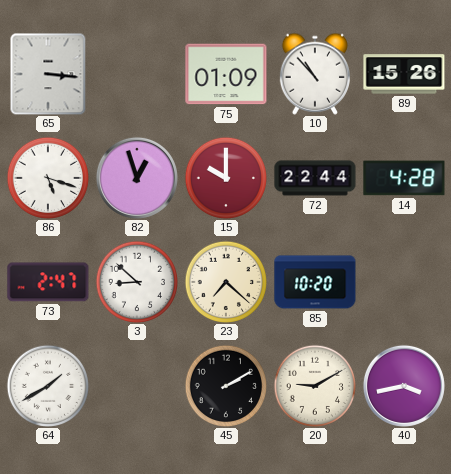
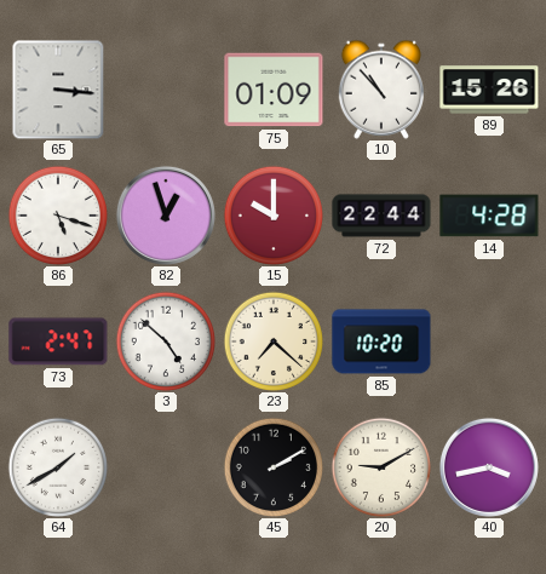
3: 8:52 -> 4:52
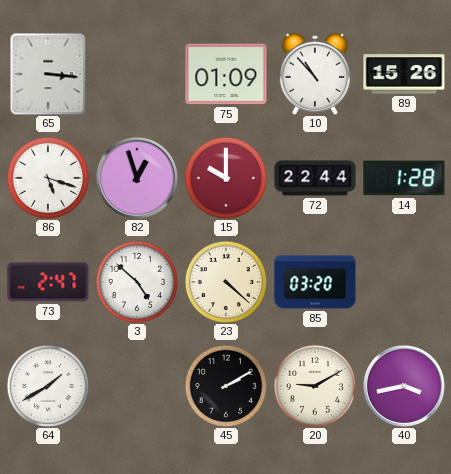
14: 4:28 -> 1:28
23: 7:22 -> 4:22
85: 10:20 -> 03:20
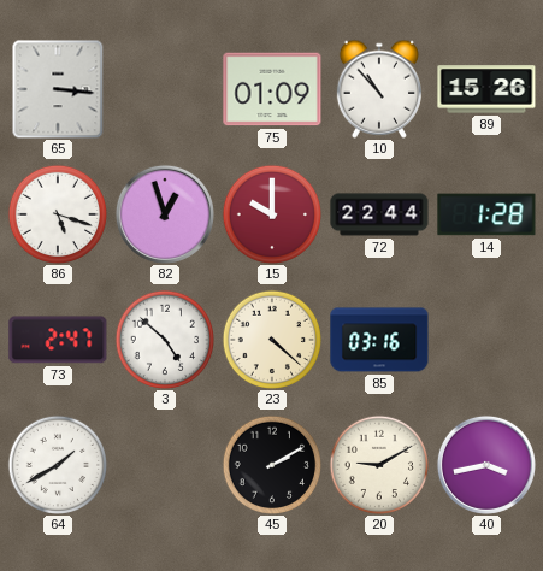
85: 03:20 -> 03:16
